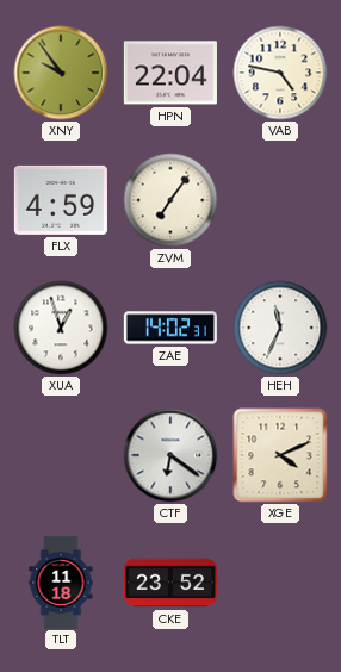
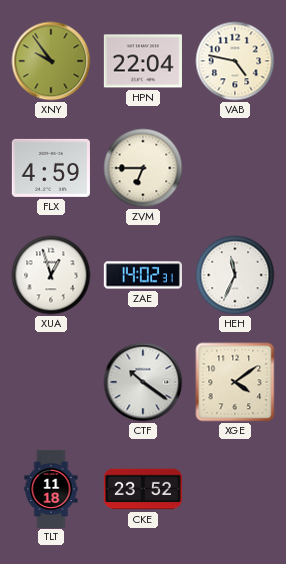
ZVM: 7:06 -> 6:45
CTF: 6:21 -> 10:21
XGE: 4:11 -> 4:09
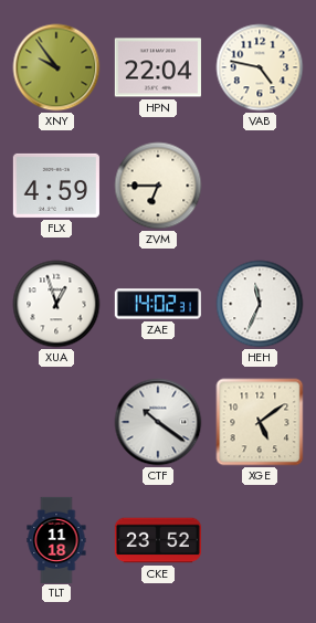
XGE: 4:09 -> 5:09
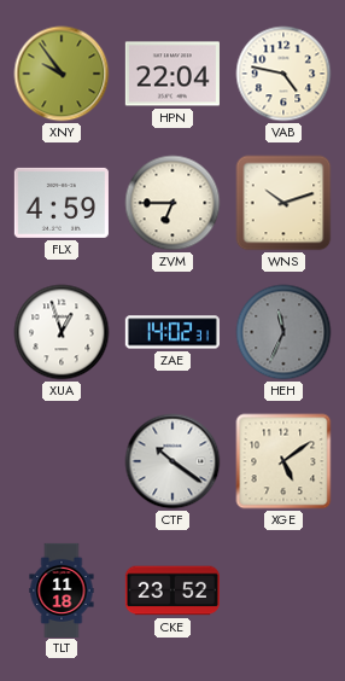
WNS: none -> 10:12
HEH dial: white -> grey
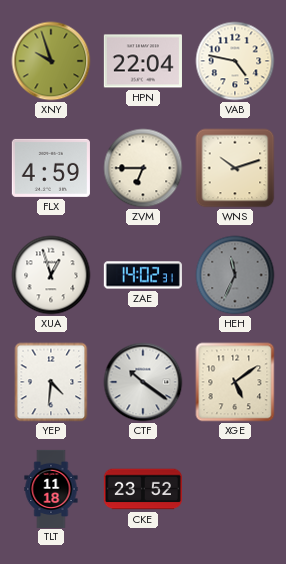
XNY: 9:54 -> 9:57
YEP: none -> 4:31
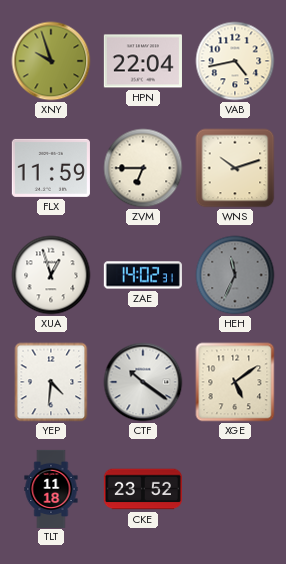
VAB: 4:47 -> 4:43
FLX: 4:59 -> 11:59
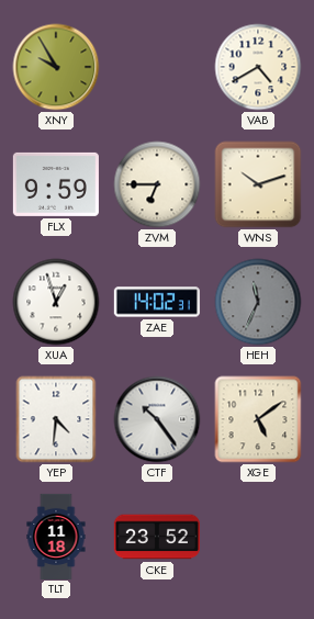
XNY: 9:57 -> 9:55
HPN: 22:04 -> none
VAB: 4:43 -> 4:40
FLX: 11:59 -> 9:59
CTF: 10:21 -> 10:24
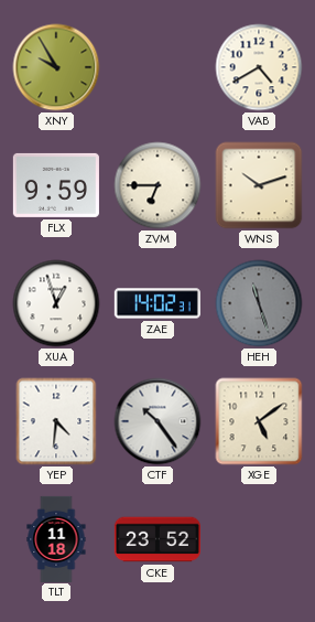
HEH: 11:34 -> 11:27
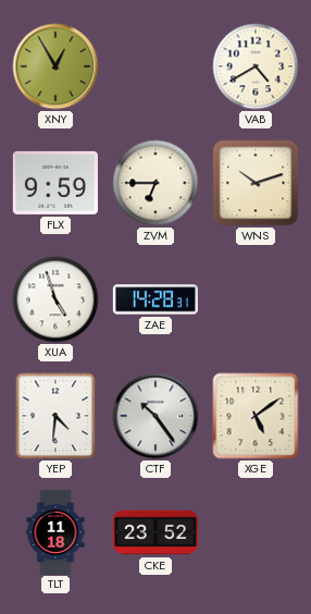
XNY: 9:55 -> 12:55
XUA: 12:57 -> 4:57
ZAE: 14:02 -> 14:28
HEH: 11:27 -> none
